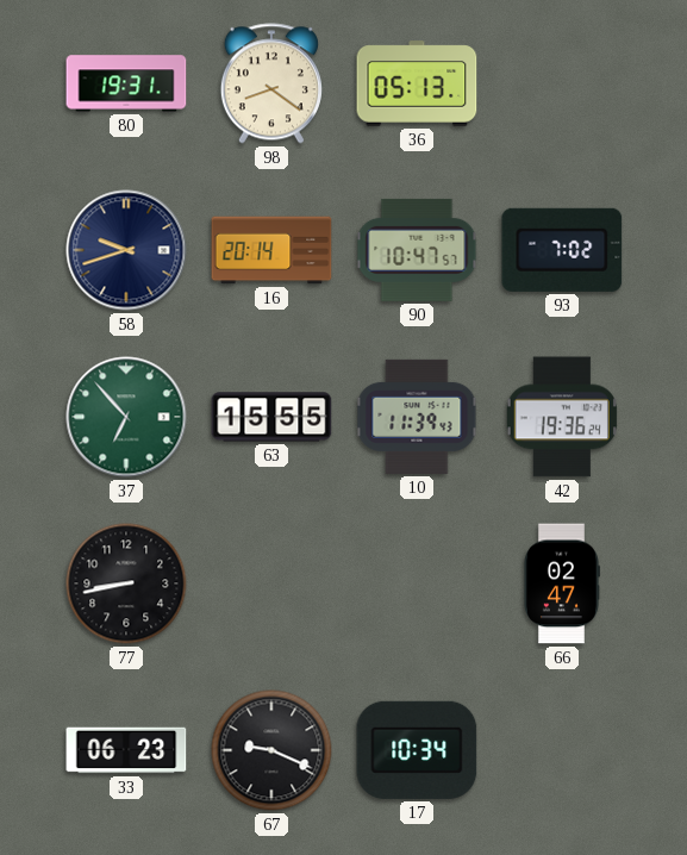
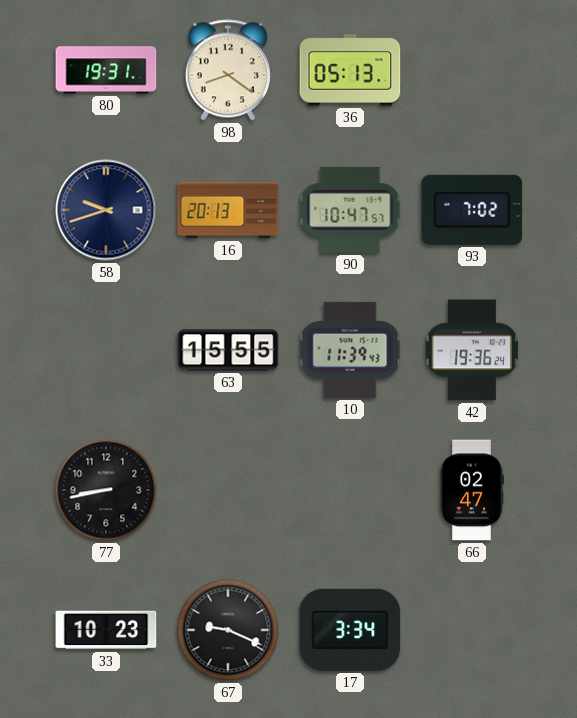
16: 20:14 -> 20:13
37: 6:53 -> none
33: 06:23 -> 10:23
17: 10:34 -> 3:34
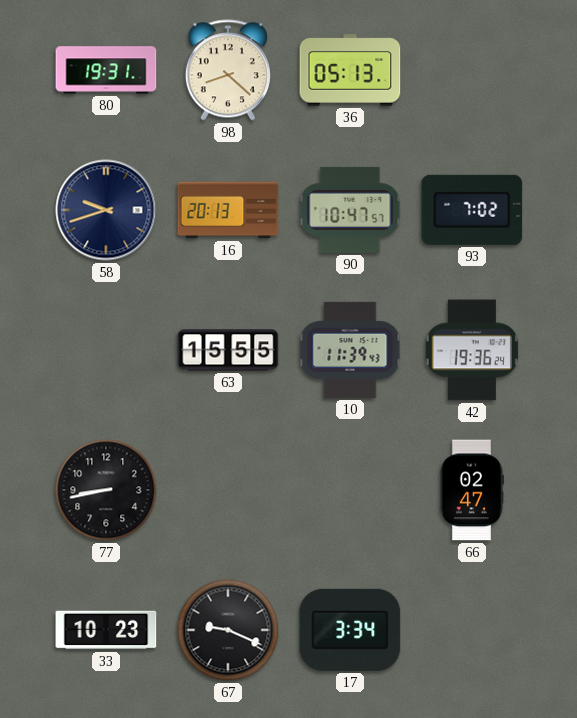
98: 8:21 -> 8:22
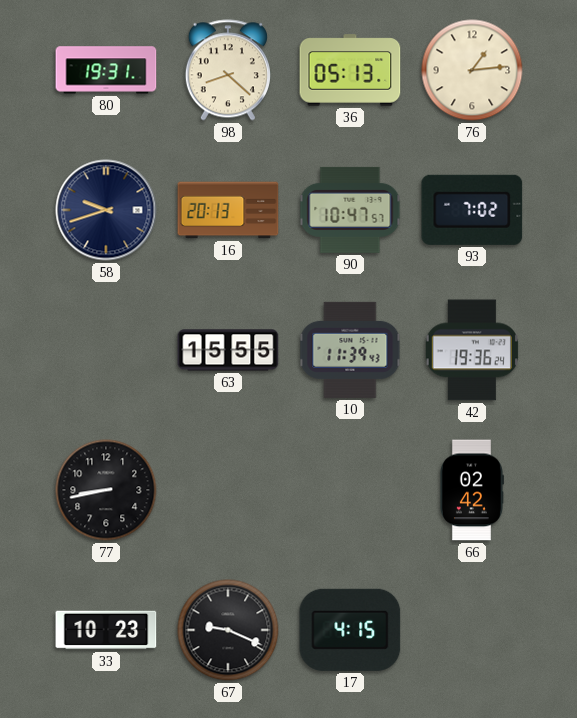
76: none -> 1:14
66: 02:47 -> 02:42
17: 3:34 -> 4:15
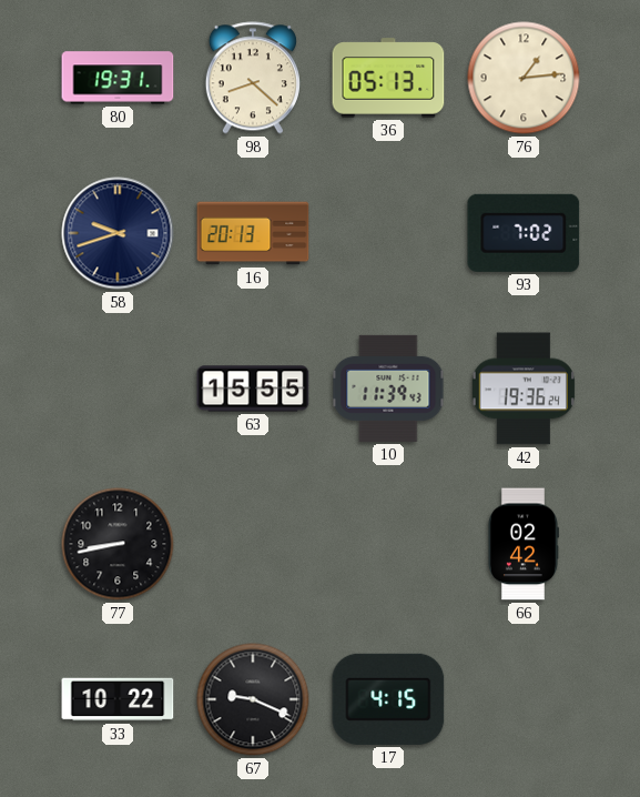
90: 10:47 -> none
33: 10:23 -> 10:22
